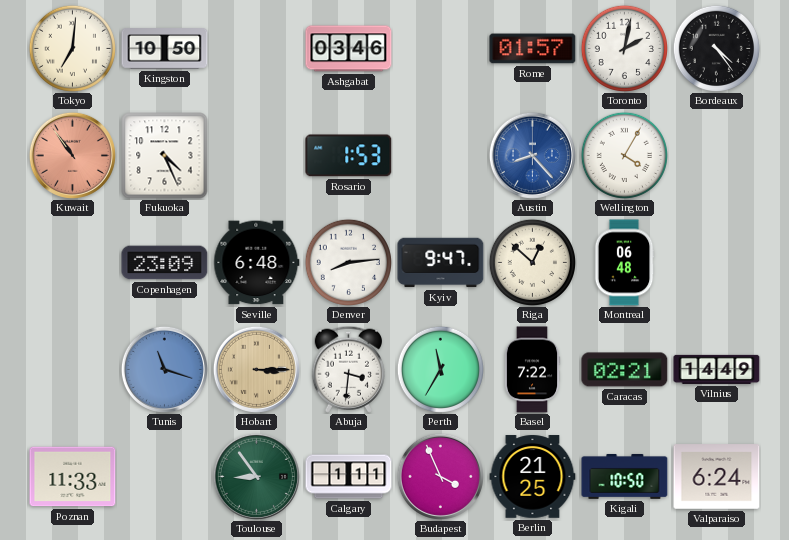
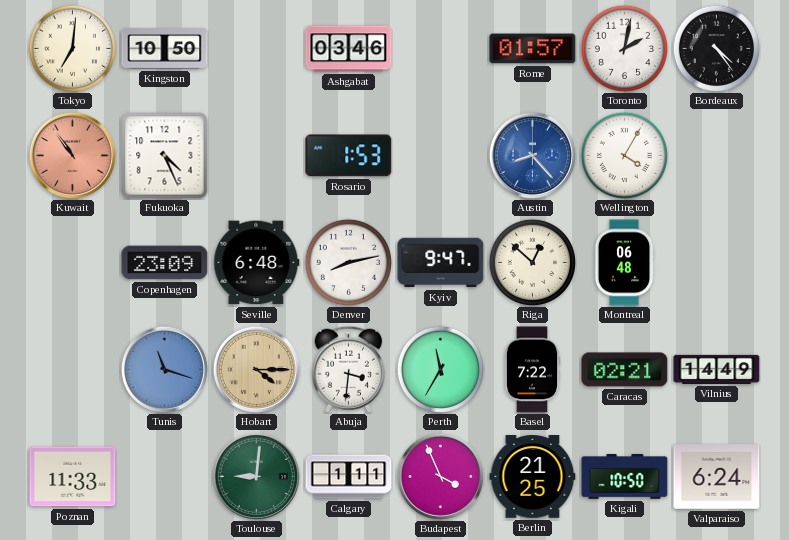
Denver: 8:14 -> 8:13
Hobart: 3:15 -> 4:15
Toulouse: 8:54 -> 9:01
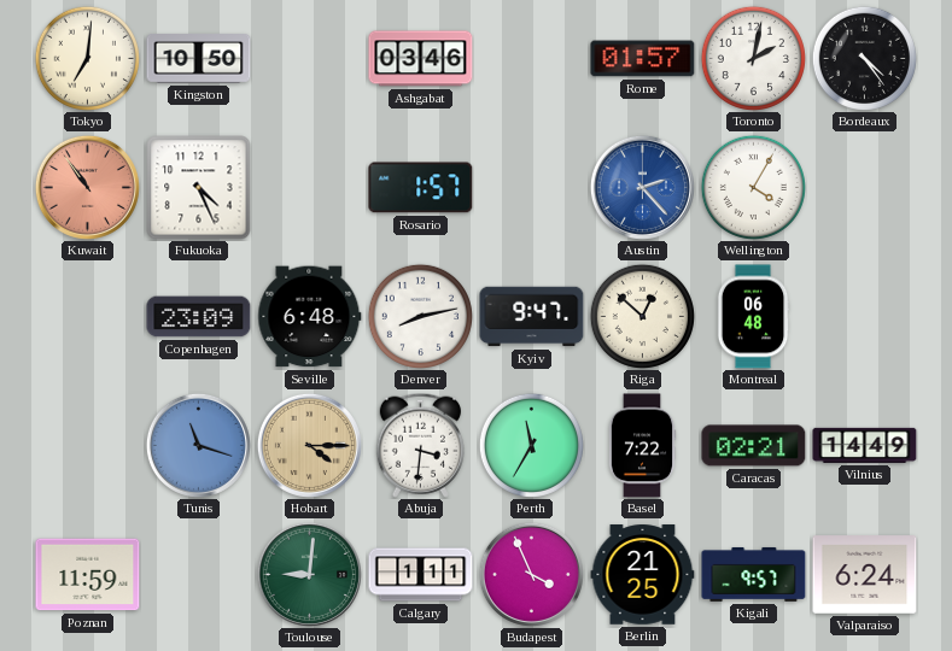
Rosario: 1:53 -> 1:57
Austin: 8:23 -> 2:23
Poznan: 11:33 -> 11:59
Kigali: 10:50 -> 9:57
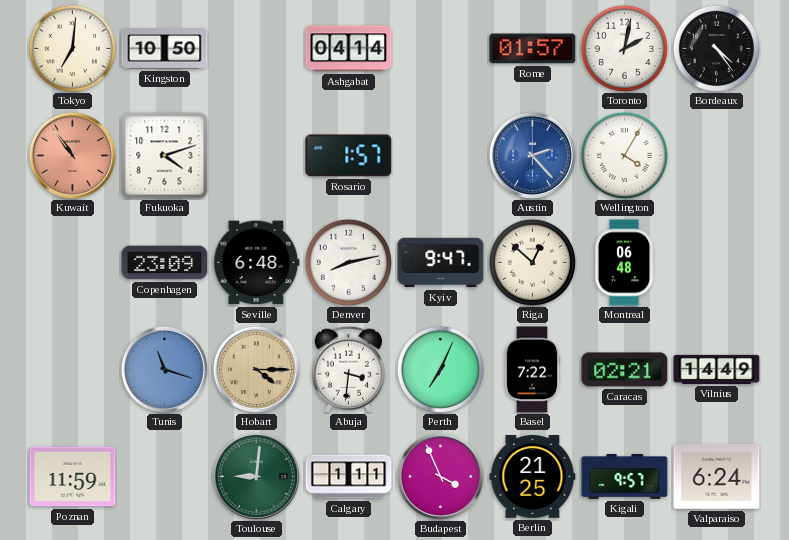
Ashgabat: 03:46 -> 04:14
Fukuoka: 4:26 -> 4:12
Perth: 11:35 -> 7:04
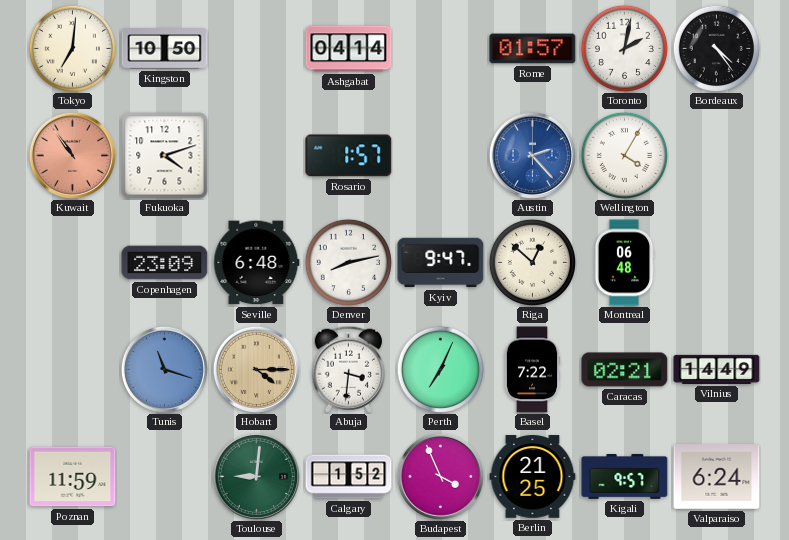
Calgary: 1:11 -> 1:52
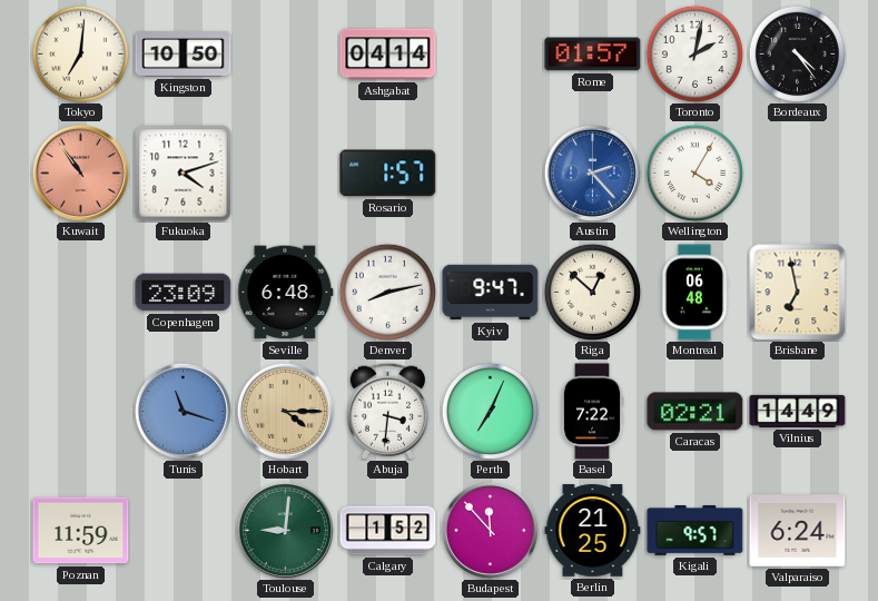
Brisbane: none -> 6:58
Budapest: 3:56 -> 11:53
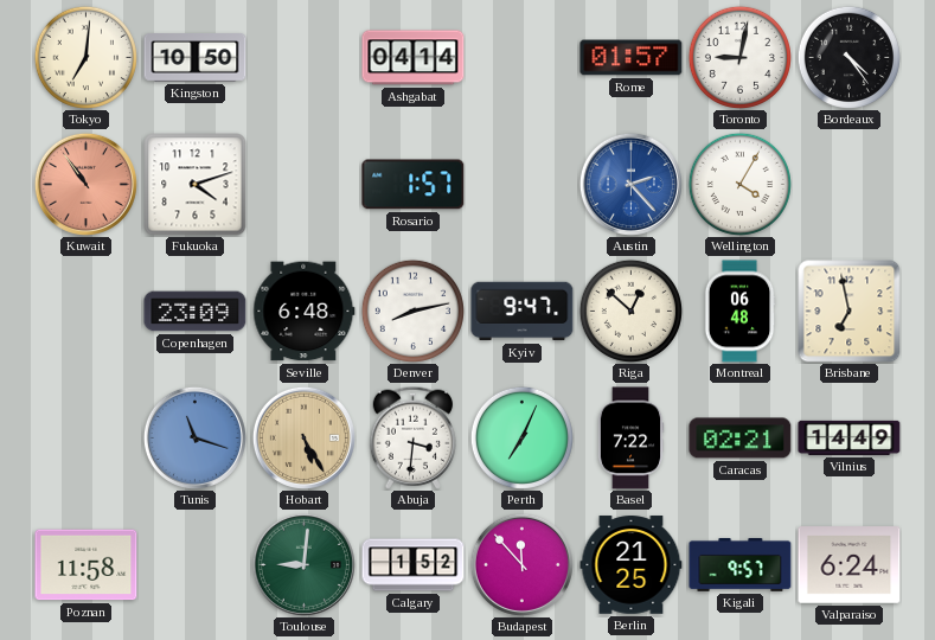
Toronto: 2:02 -> 9:02
Hobart: 4:15 -> 5:25
Poznan: 11:59 -> 11:58
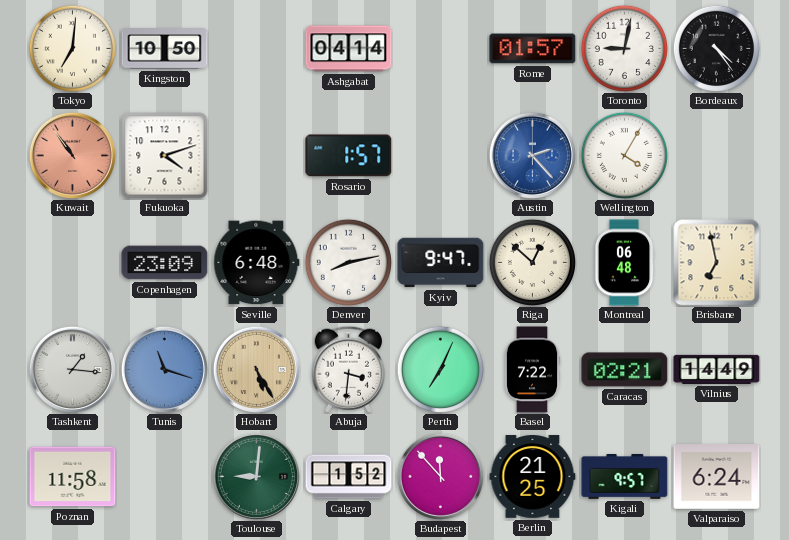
Tashkent: none -> 1:16
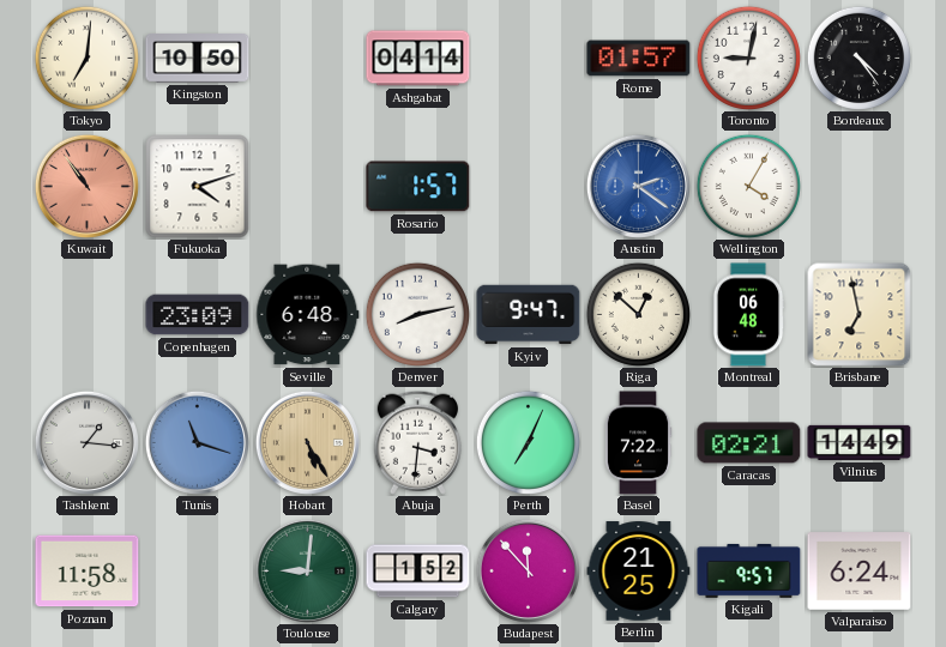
Austin: 2:23 -> 2:21
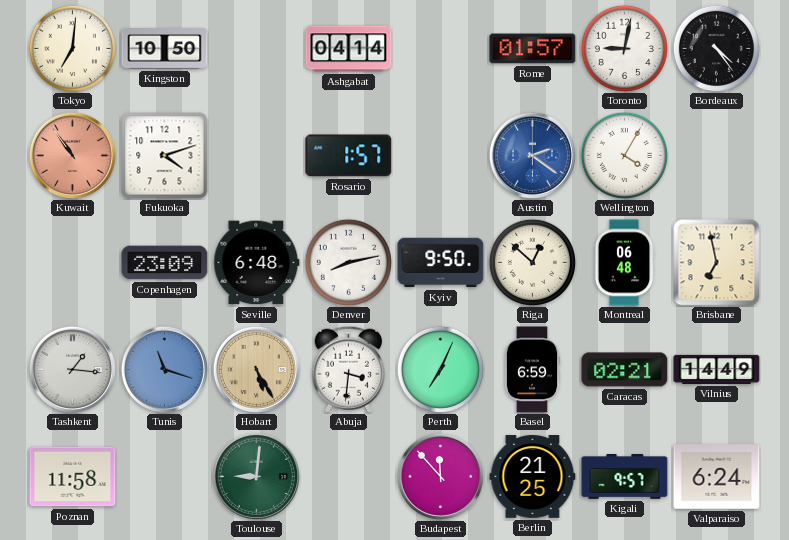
Kyiv: 9:47 -> 9:50
Basel: 7:22 -> 6:59
Calgary: 1:52 -> none
